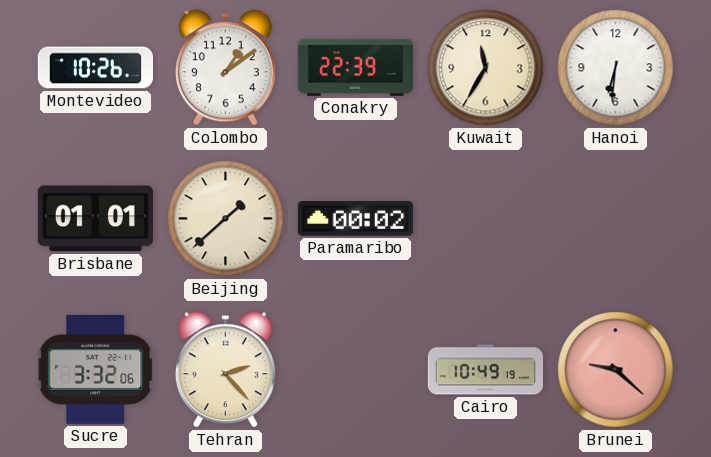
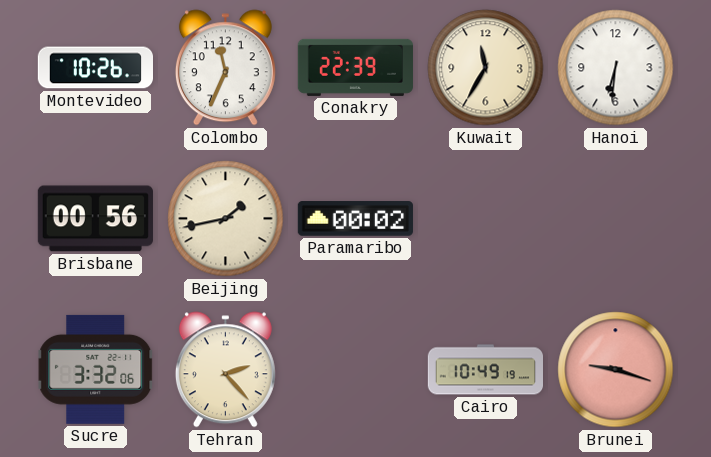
Colombo: 1:09 -> 11:34
Brisbane: 01:01 -> 00:56
Beijing: 1:38 -> 1:43
Brunei: 9:22 -> 9:18
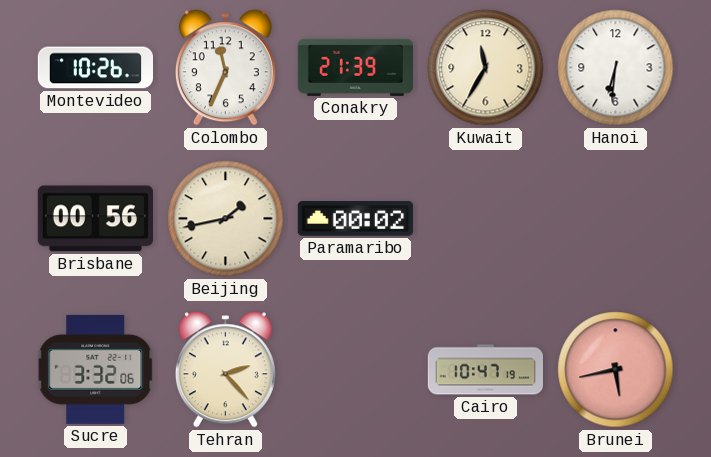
Conakry: 22:39 -> 21:39
Cairo: 10:49 -> 10:47
Brunei: 9:18 -> 5:43
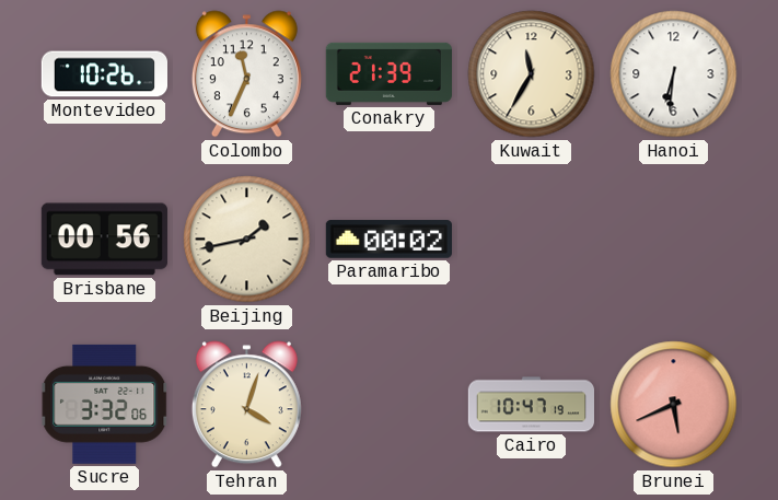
Tehran: 2:23 -> 4:03
Brunei: 5:43 -> 5:41
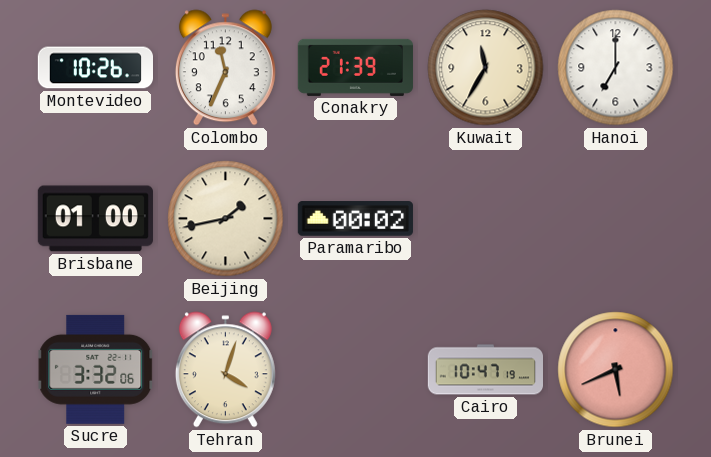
Hanoi: 6:31 -> 7:00
Brisbane: 00:56 -> 01:00
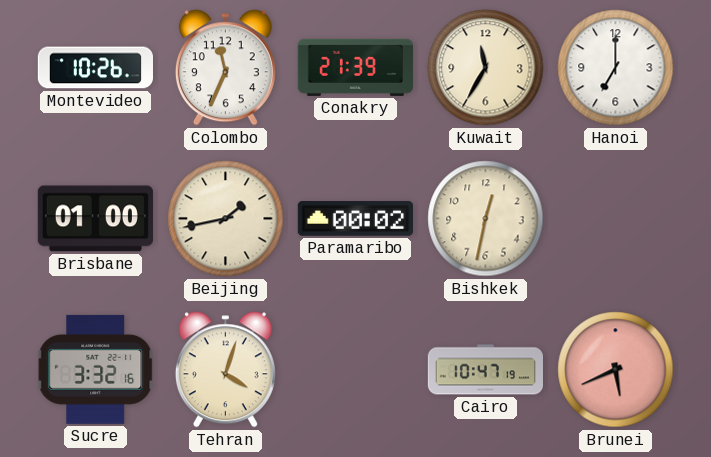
Bishkek: none -> 12:32
Sucre: 3:32:06 -> 3:32:16
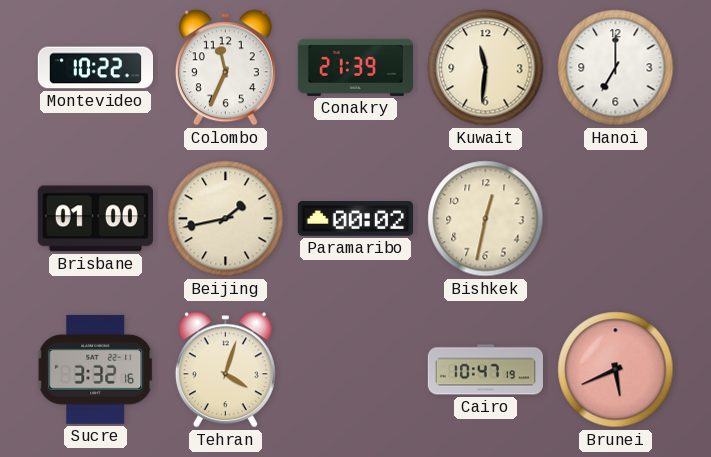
Montevideo: 10:26 -> 10:22
Kuwait: 11:35 -> 11:31
